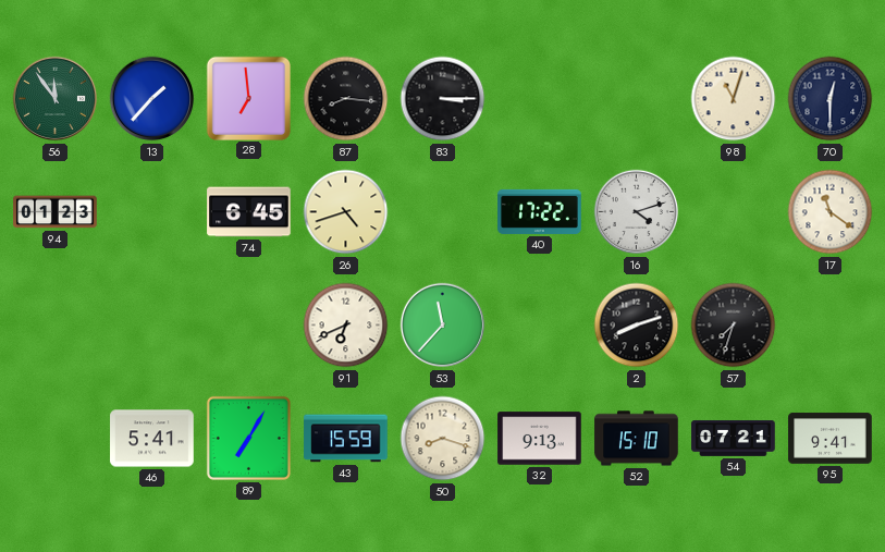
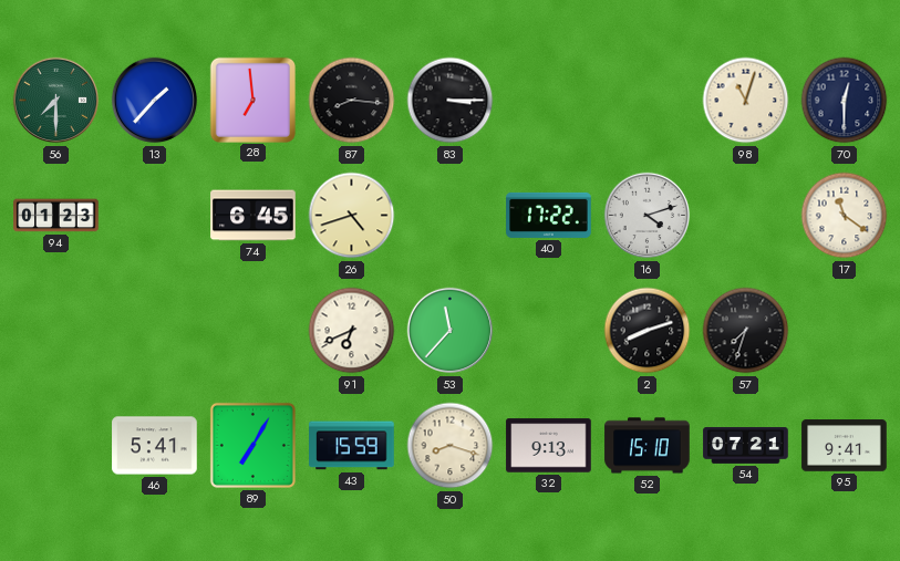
56: 11:54 -> 7:30
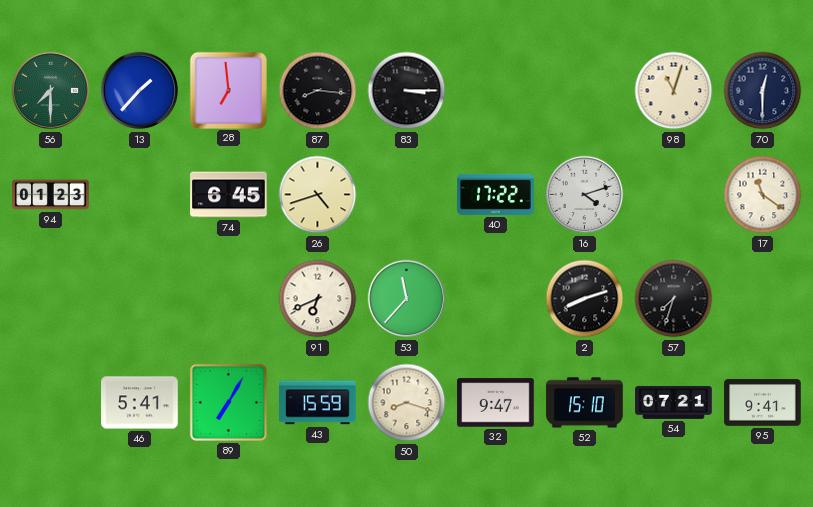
32: 9:13 -> 9:47
